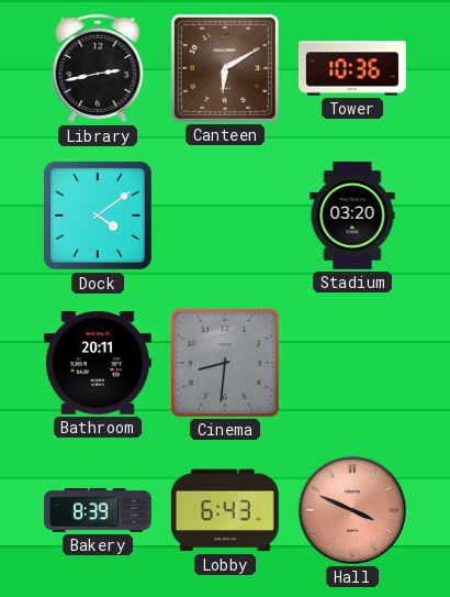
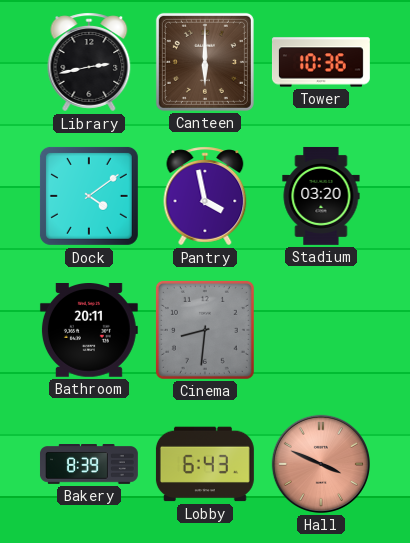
Canteen: 6:10 -> 6:00
Pantry: none -> 3:58
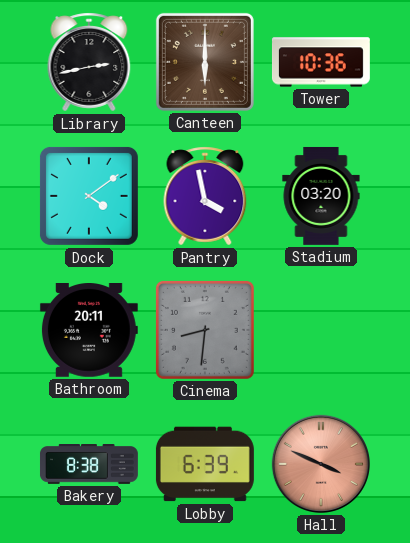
Bakery: 8:39 -> 8:38
Lobby: 6:43 -> 6:39
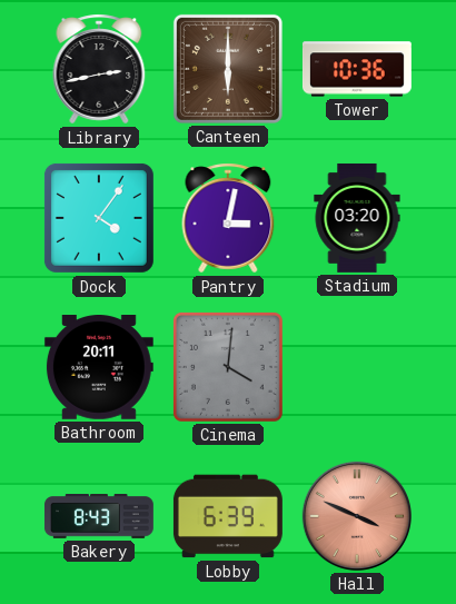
Dock: 4:09 -> 4:06
Pantry: 3:58 -> 3:02
Cinema: 8:31 -> 4:01
Bakery: 8:38 -> 8:43
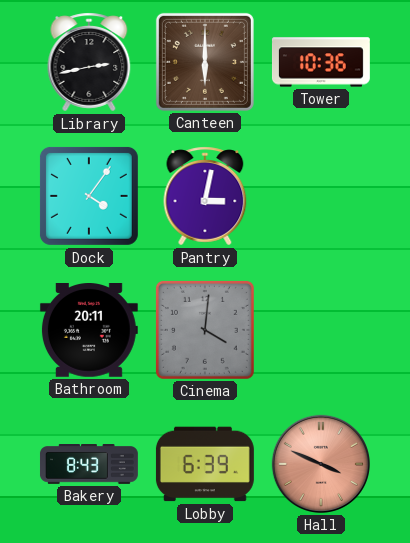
Stadium: 03:20 -> none
